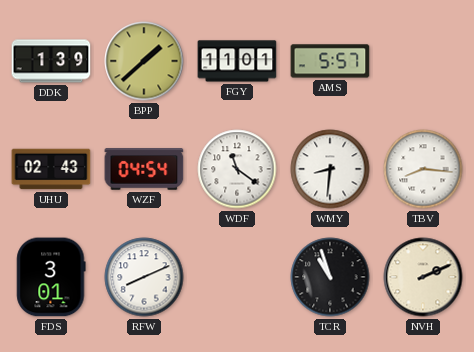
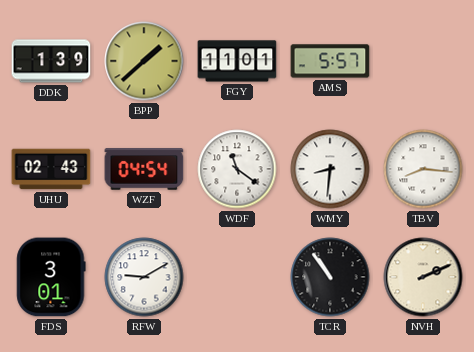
RFW: 8:11 -> 9:10
TCR: 10:57 -> 10:54
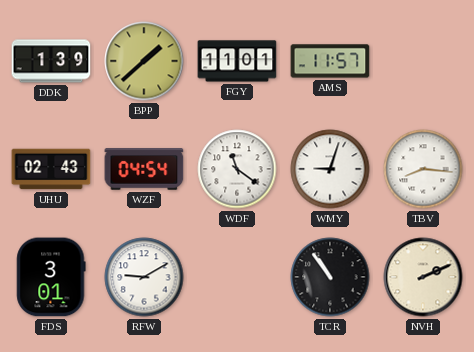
AMS: 5:57 -> 11:57
WMY: 8:31 -> 9:03
